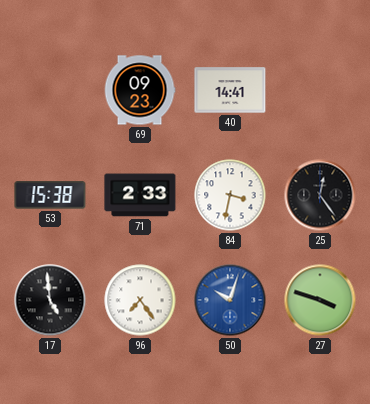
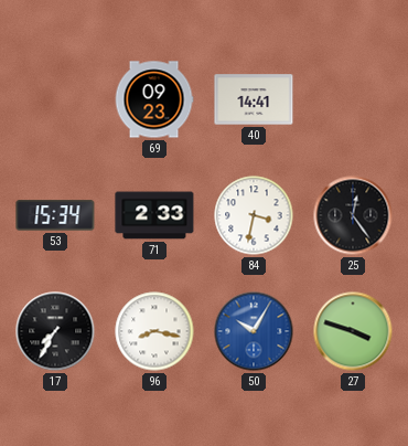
53: 15:38 -> 15:34
17: 4:59 -> 7:35
96: 7:24 -> 8:17
50: 10:03 -> 10:05
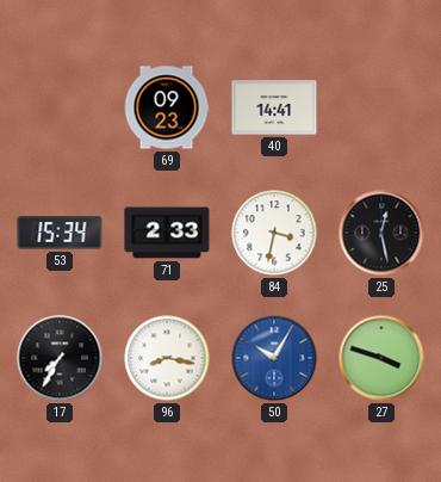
25: 12:24 -> 12:28
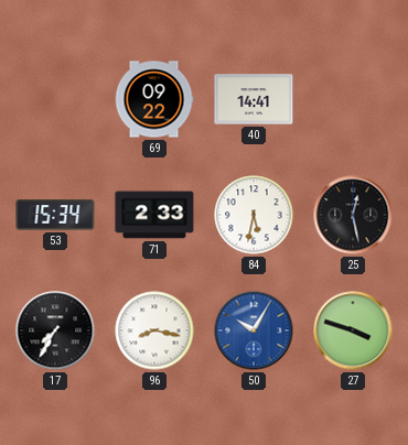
69: 09:23 -> 09:22
84: 3:32 -> 5:32
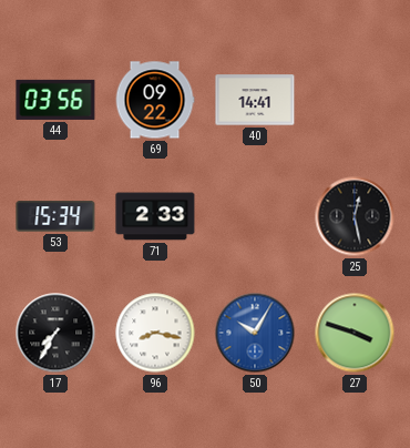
44: none -> 03:56
84: 5:32 -> none
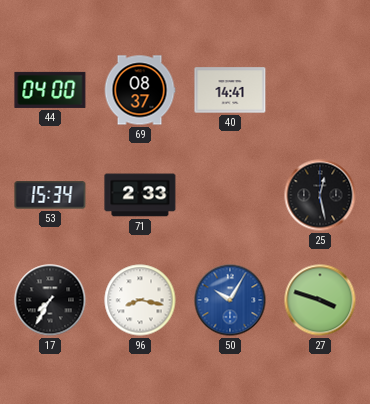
44: 03:56 -> 04:00
69: 09:22 -> 08:37
